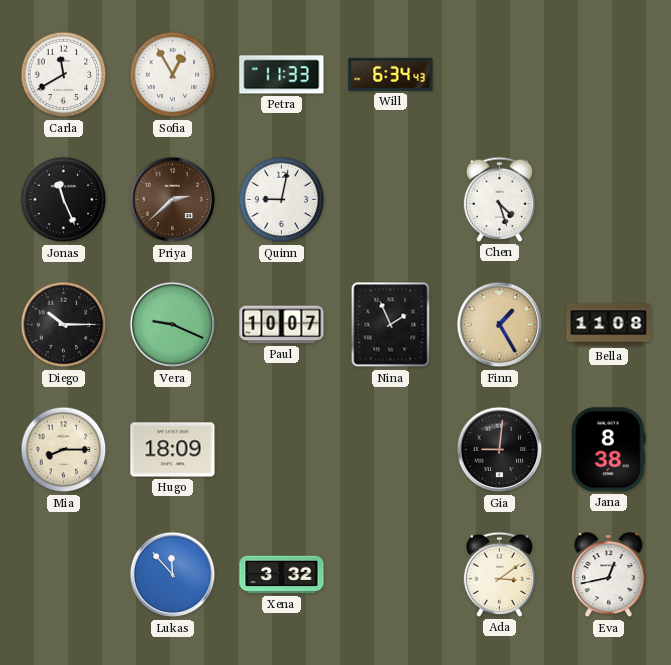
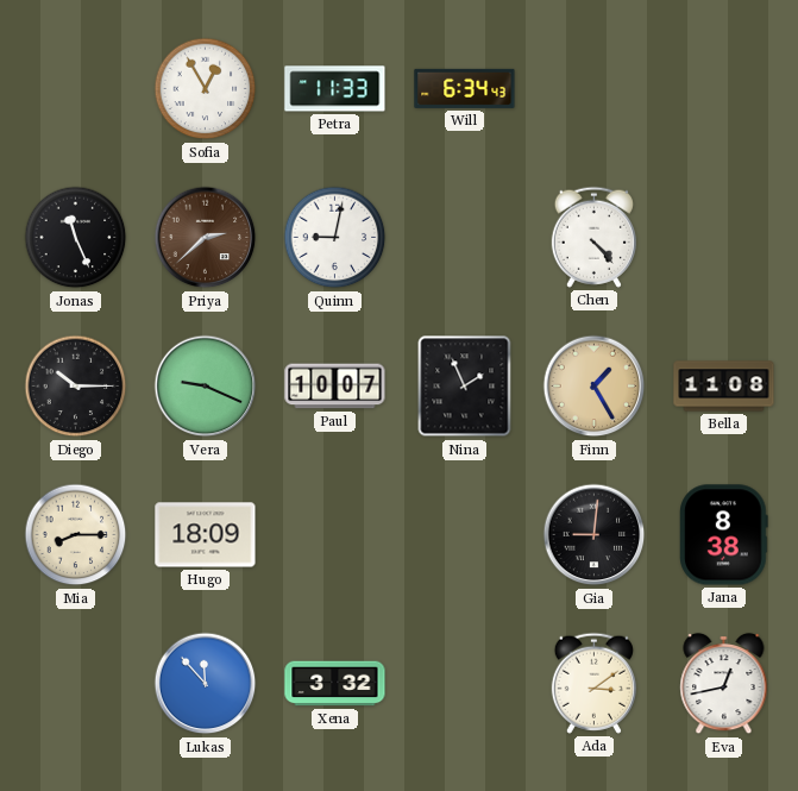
Carla: 11:40 -> none
Chen: 4:27 -> 4:23
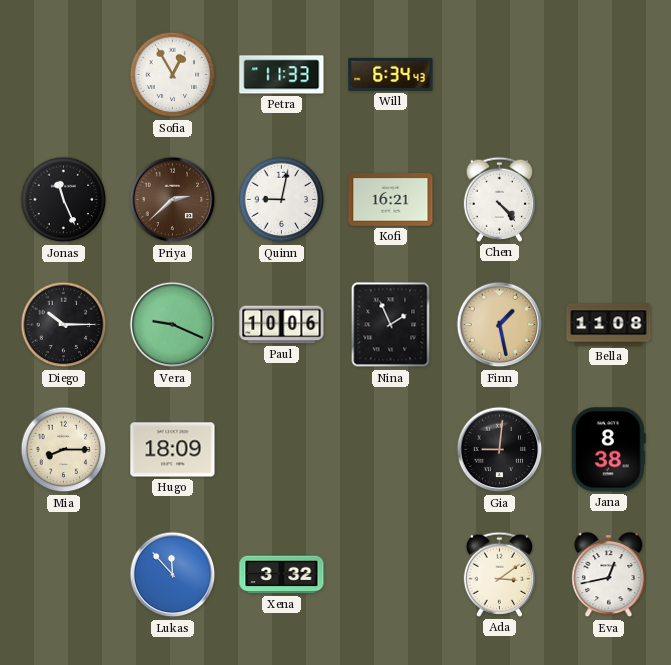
Kofi: none -> 16:21
Paul: 10:07 -> 10:06
Finn: 1:25 -> 1:28
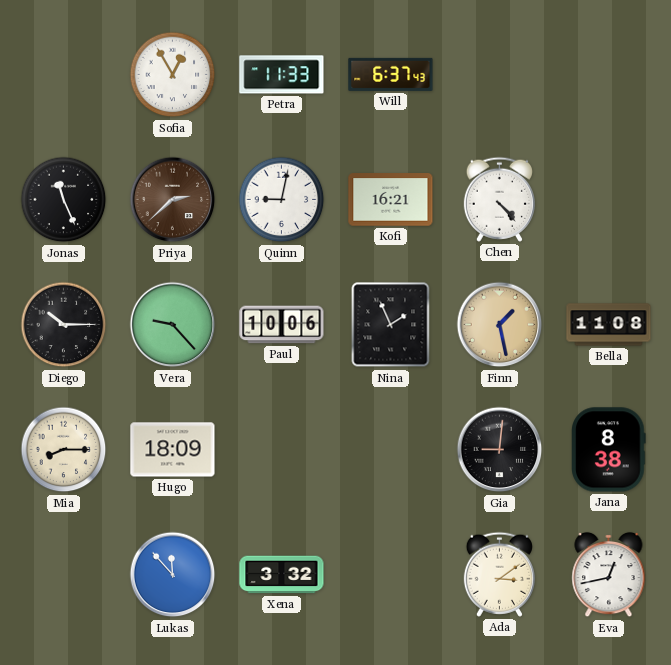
Will: 6:34 -> 6:37
Vera: 9:19 -> 9:23
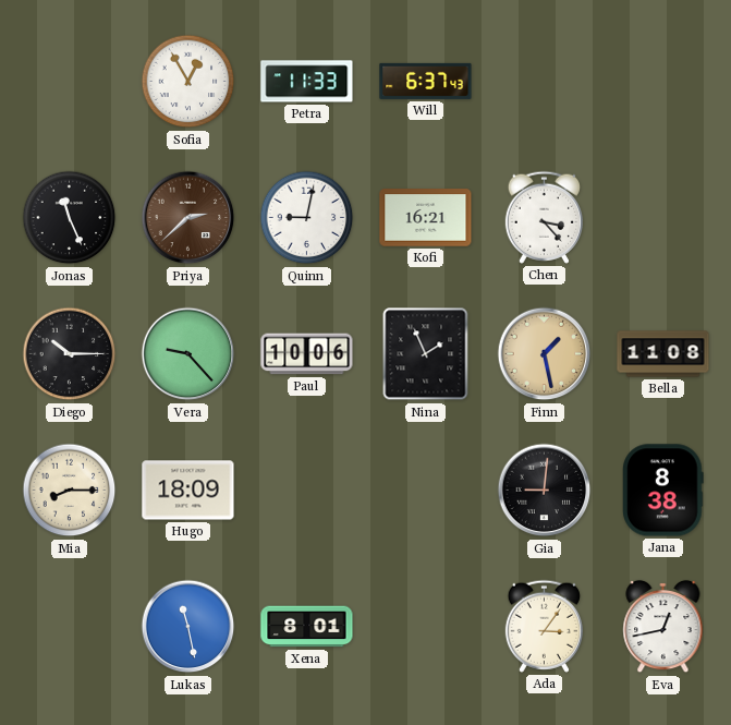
Chen: 4:23 -> 3:23
Lukas: 11:53 -> 11:28
Xena: 3:32 -> 8:01
Ada: 3:09 -> 3:06
